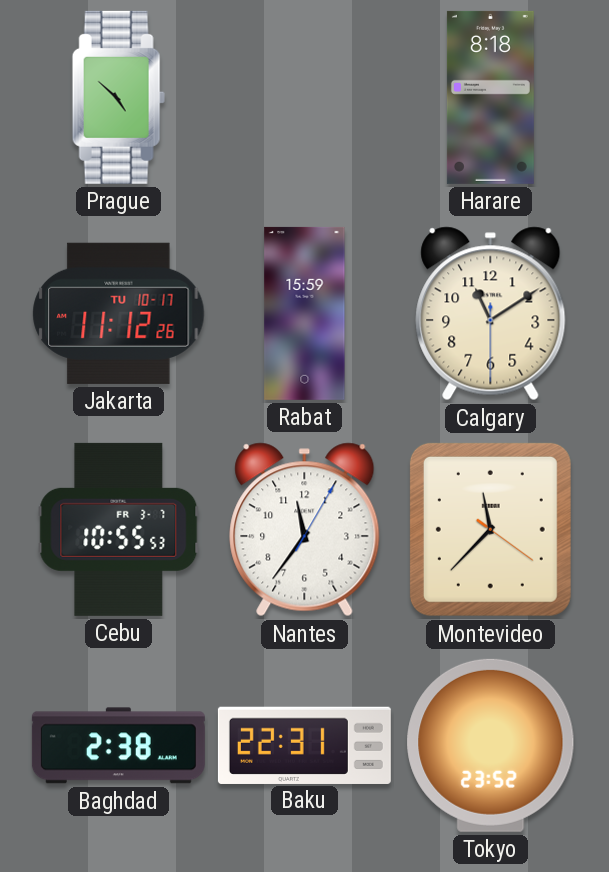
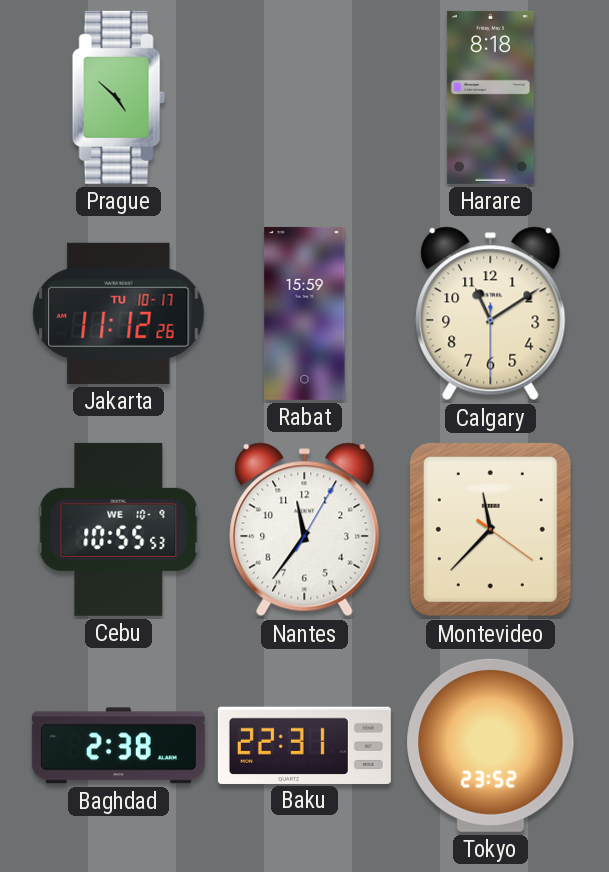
Cebu date: FR 3-7 -> WE 10-9
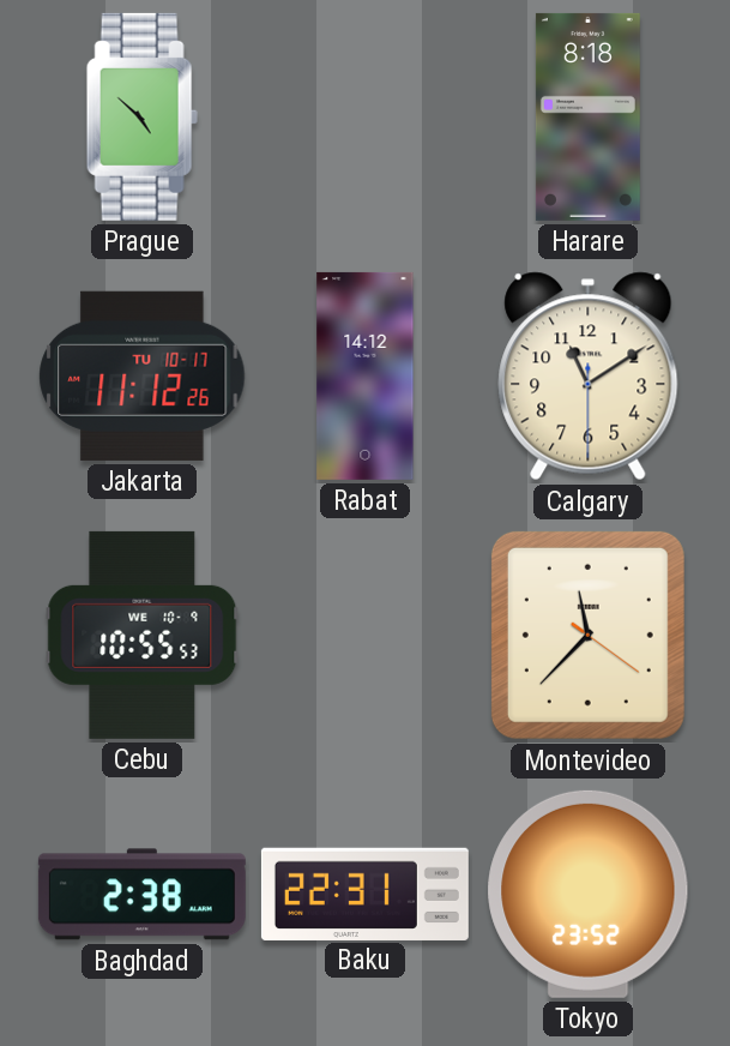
Rabat: 15:59 -> 14:12
Nantes: 11:36 -> none
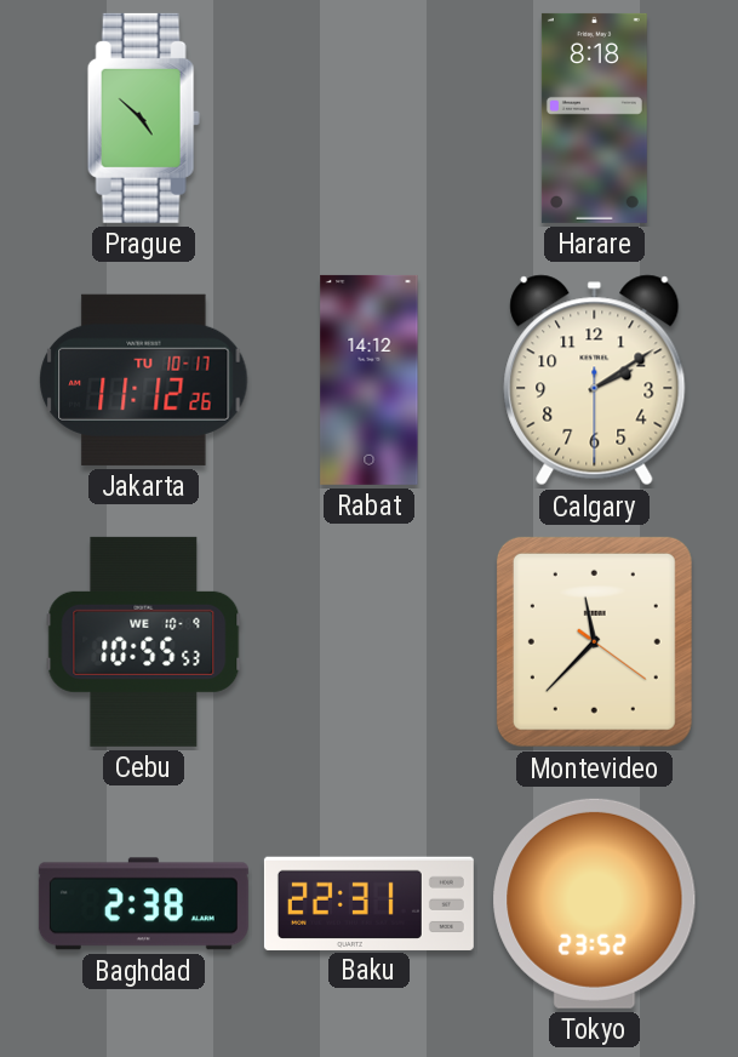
Calgary: 11:09 -> 2:09
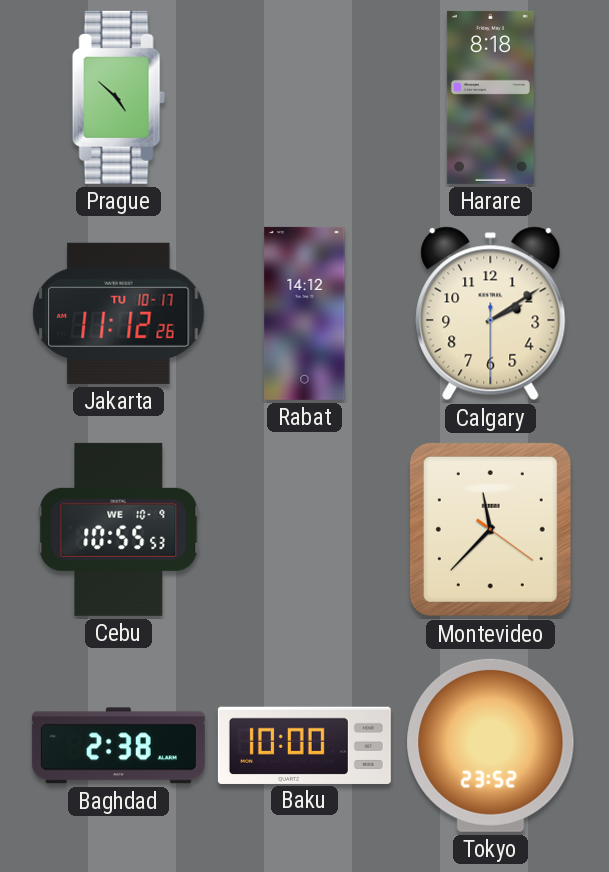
Baku: 22:31 -> 10:00
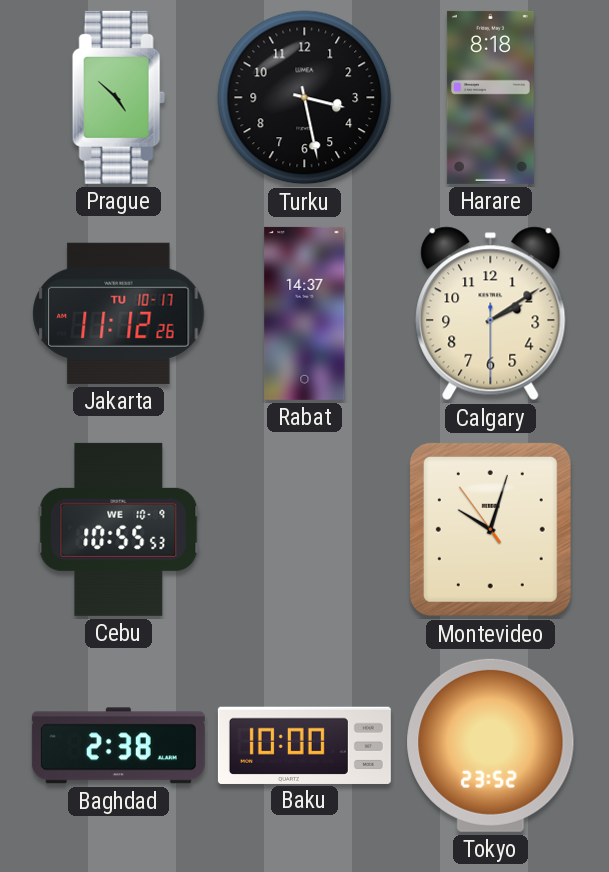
Turku: none -> 3:28
Rabat: 14:12 -> 14:37
Montevideo: 11:37 -> 10:02
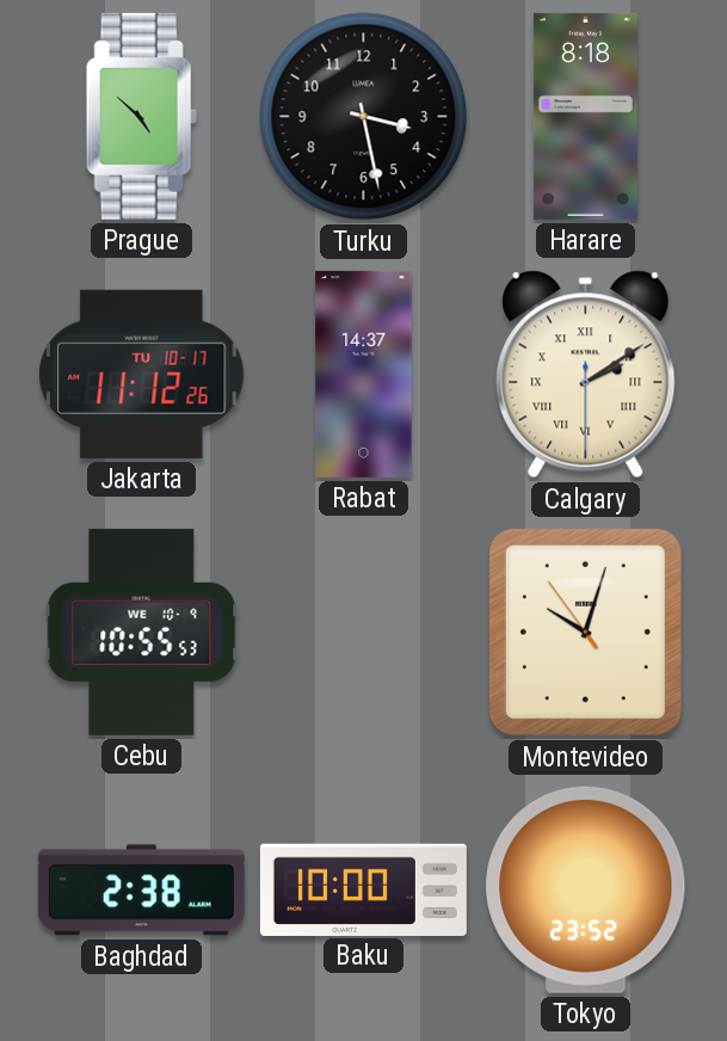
Calgary numerals: Arabic -> Roman
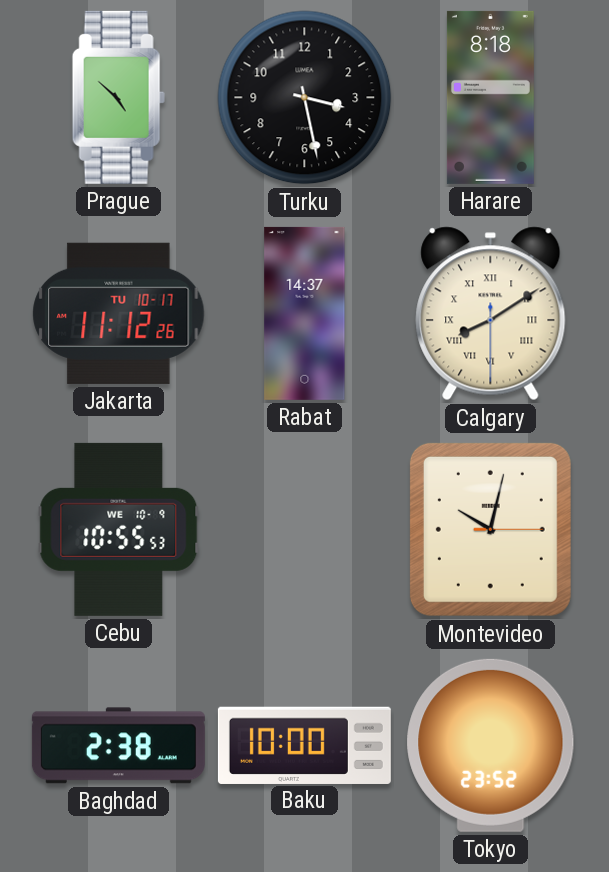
Calgary: 2:09 -> 8:09
Montevideo: 10:02:54 -> 10:02:15
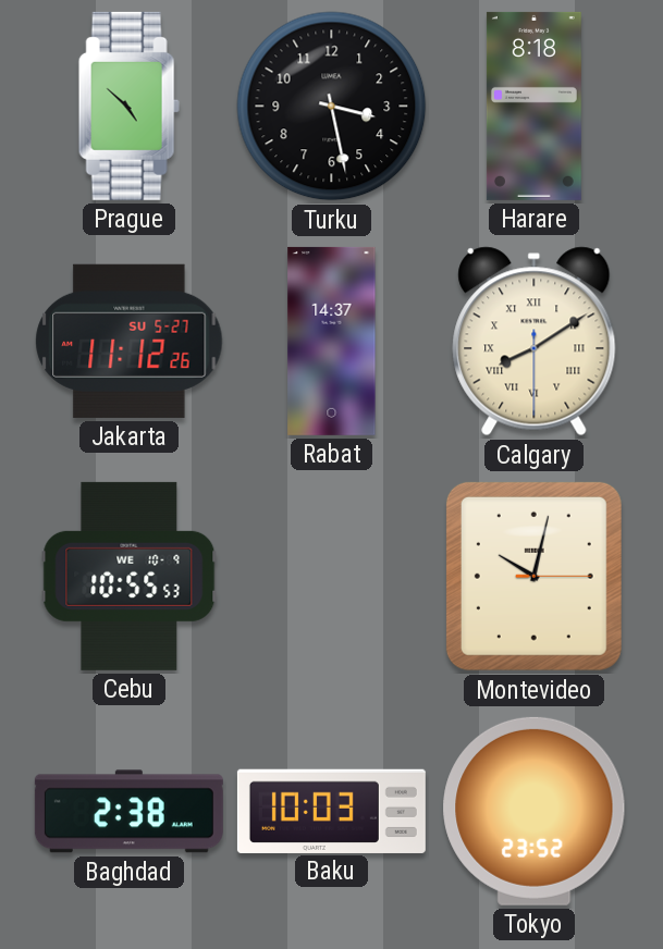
Jakarta date: TU 10-17 -> SU 5-27
Baku: 10:00 -> 10:03
